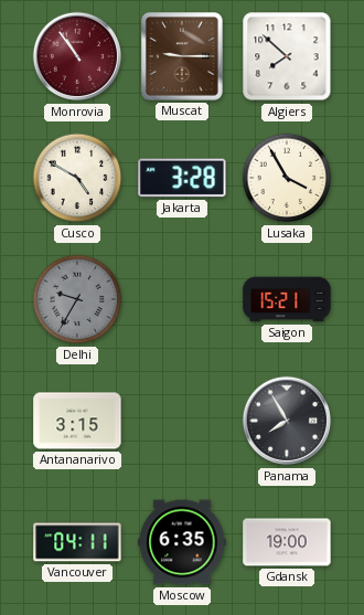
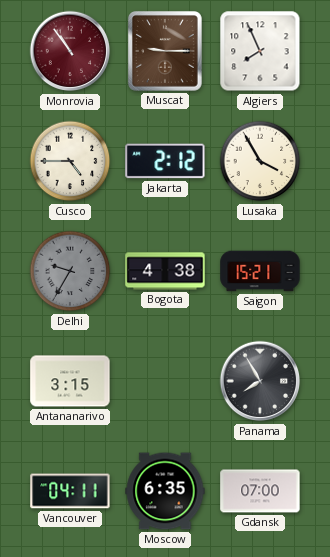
Algiers: 7:52 -> 7:56
Cusco: 4:50 -> 4:45
Jakarta: 3:28 -> 2:12
Bogota: none -> 4:38
Gdansk: 19:00 -> 07:00
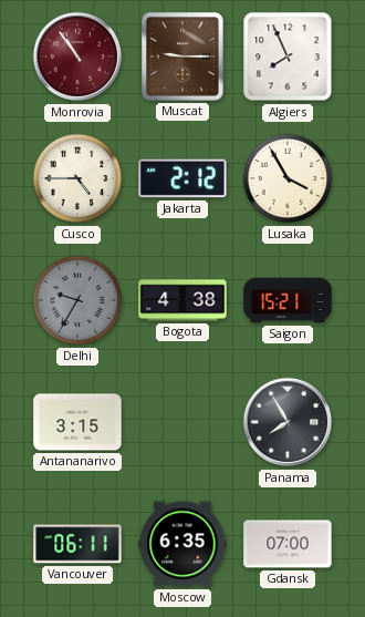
Vancouver: 04:11 -> 06:11
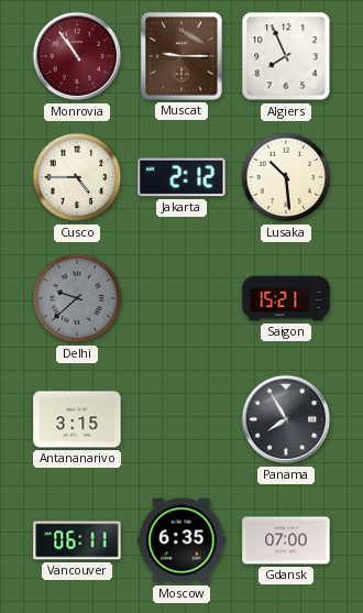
Lusaka: 3:55 -> 10:29
Delhi: 9:35 -> 9:38
Bogota: 4:38 -> none
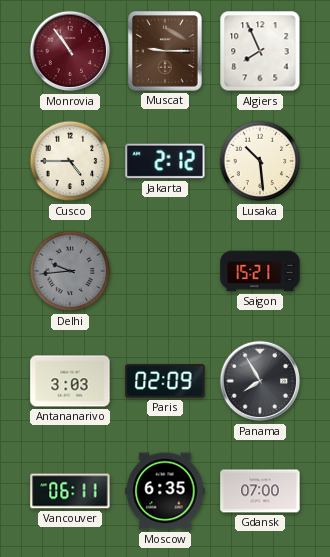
Delhi: 9:38 -> 9:44
Antananarivo: 3:15 -> 3:03
Paris: none -> 02:09
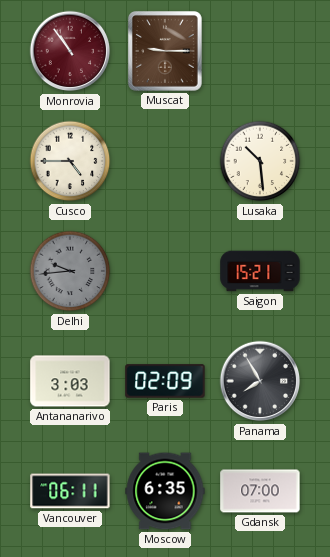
Algiers: 7:56 -> none
Jakarta: 2:12 -> none
